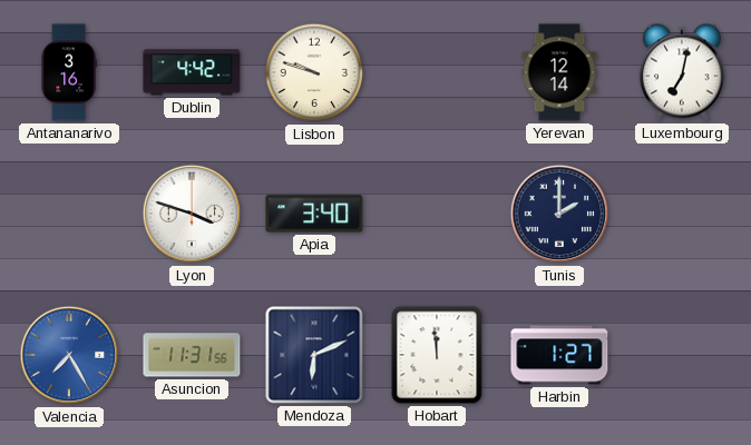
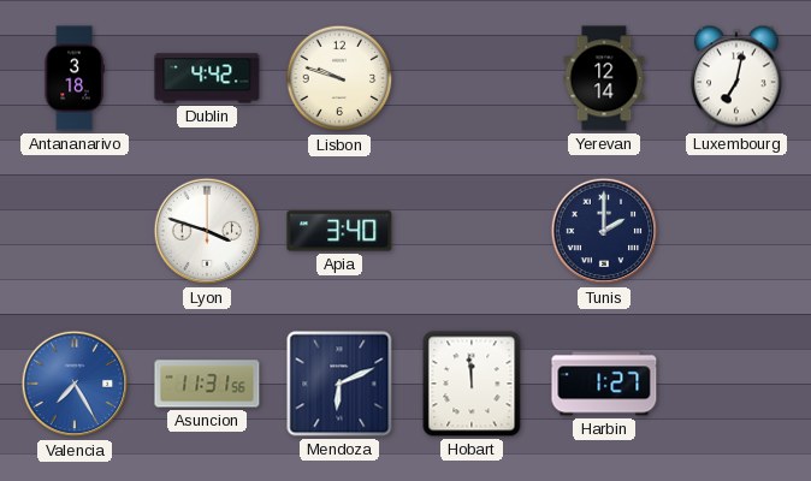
Antananarivo: 3:16 -> 3:18
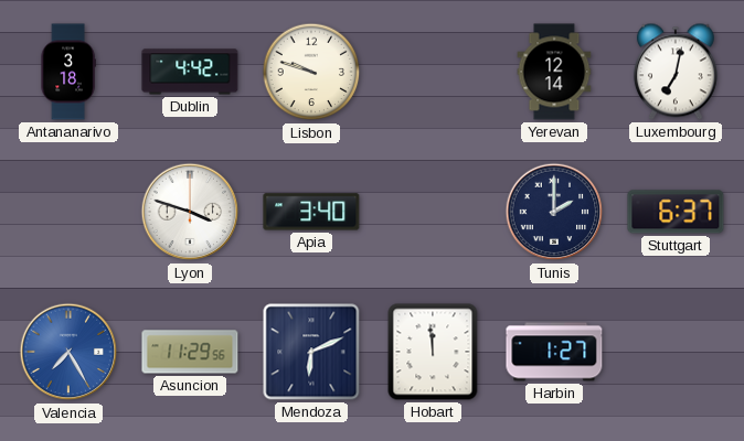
Stuttgart: none -> 6:37
Asuncion: 11:31 -> 11:29
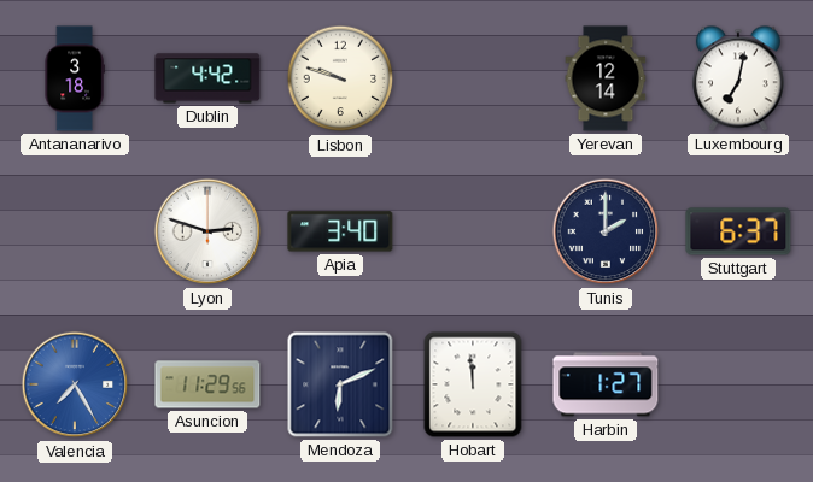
Lyon: 3:48 -> 2:48
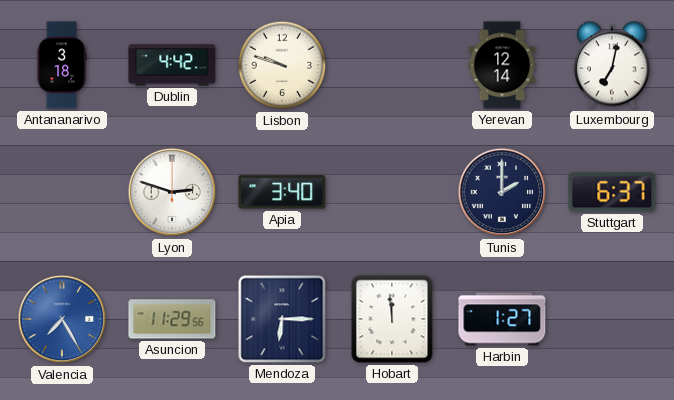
Mendoza: 6:11 -> 6:15
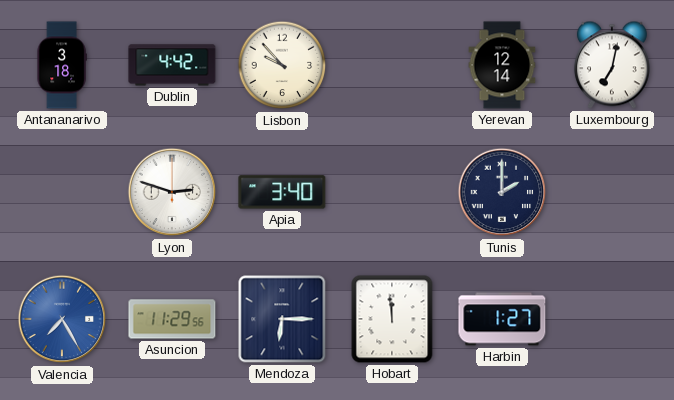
Lisbon: 9:48 -> 9:53
Stuttgart: 6:37 -> none
